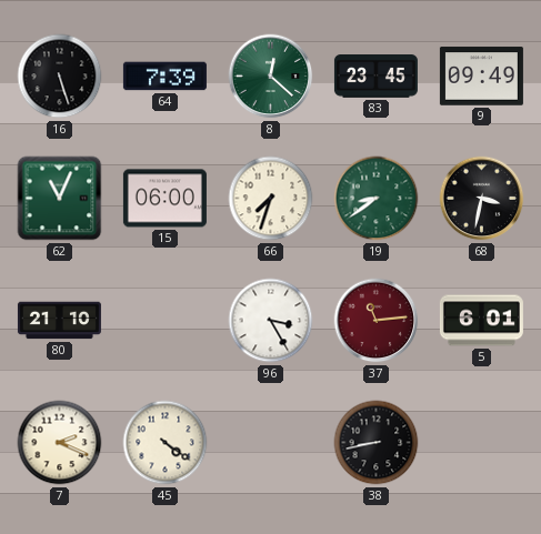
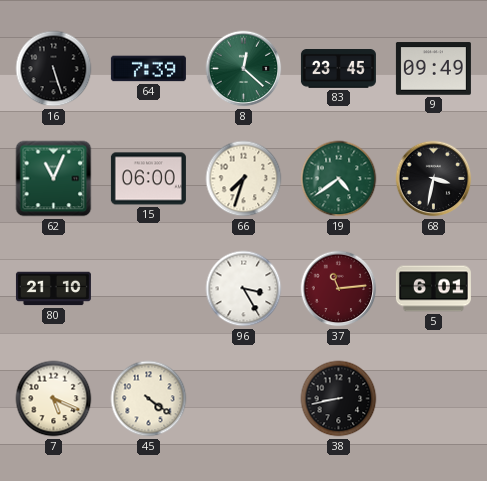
19: 8:39 -> 4:39
7: 2:19 -> 5:19
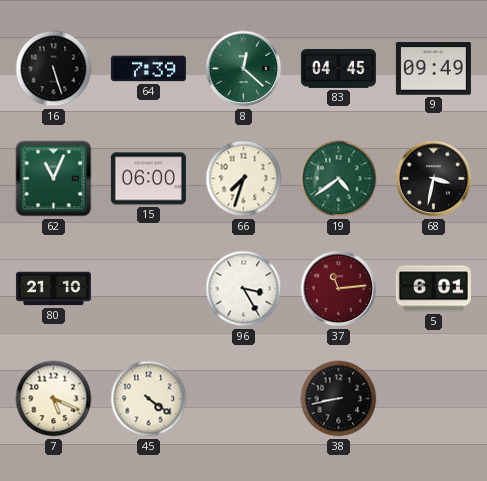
83: 23:45 -> 04:45
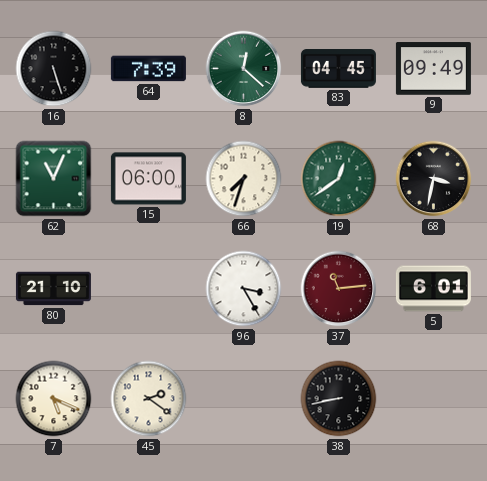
19: 4:39 -> 12:39
45: 4:21 -> 2:21
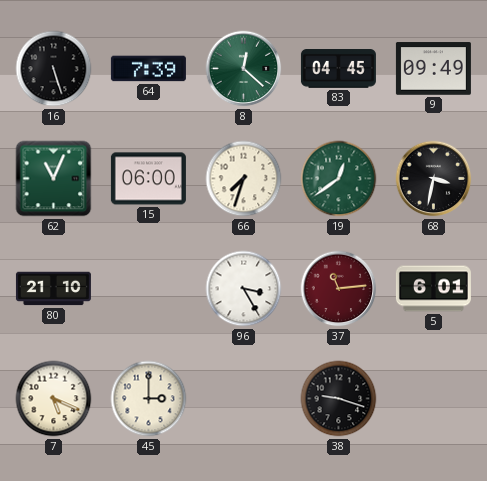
45: 2:21 -> 3:00
38: 8:43 -> 9:18
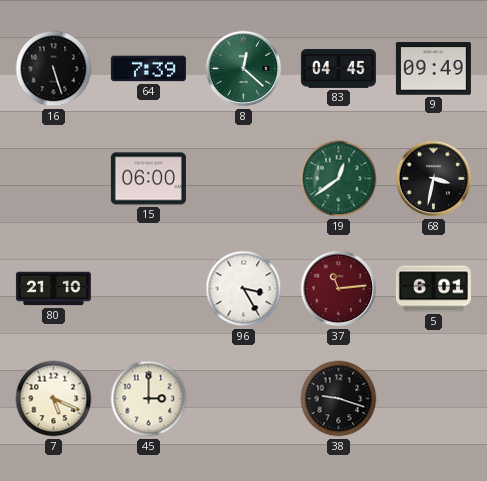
62: 11:04 -> none
66: 7:33 -> none
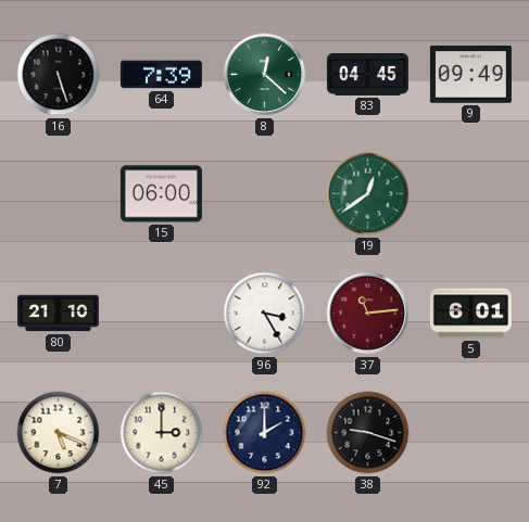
68: 3:32 -> none
92: none -> 2:00
